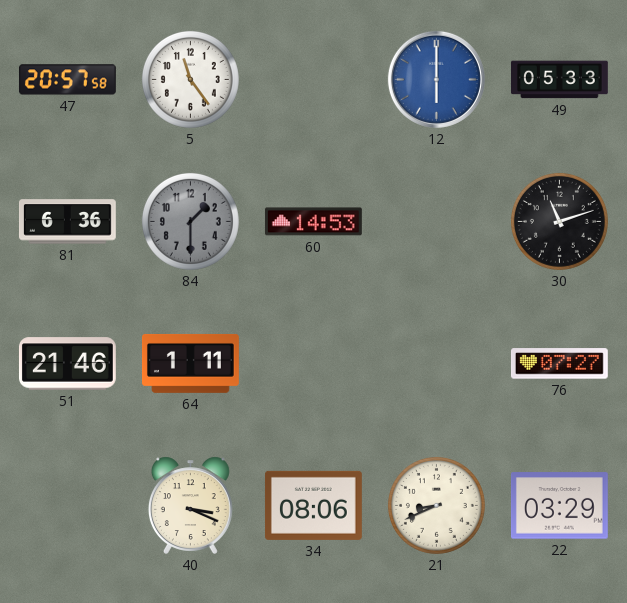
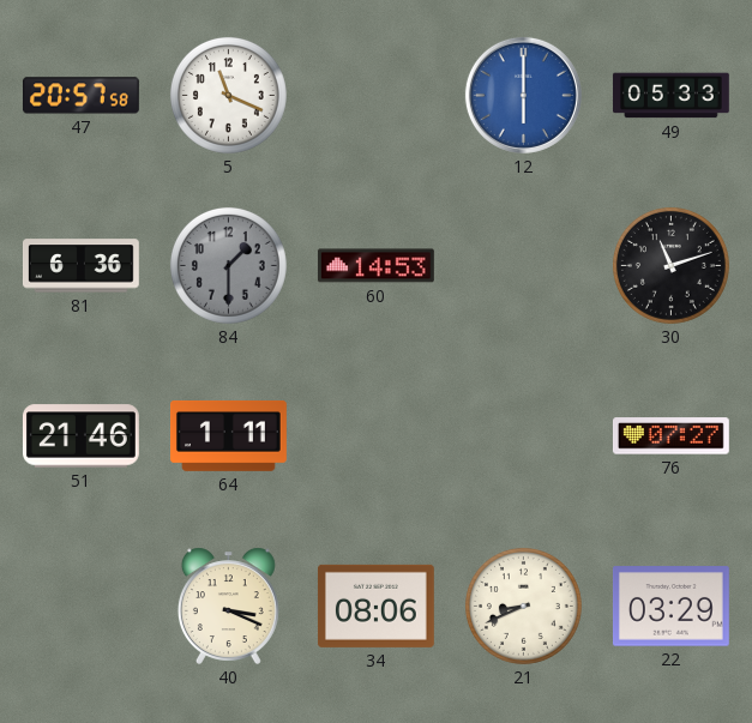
5: 11:24 -> 11:19
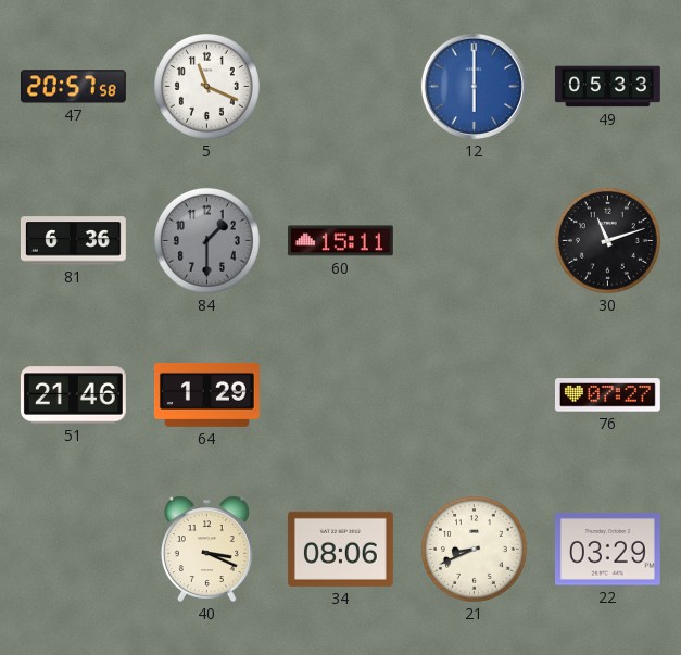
60: 14:53 -> 15:11
64: 1:11 -> 1:29
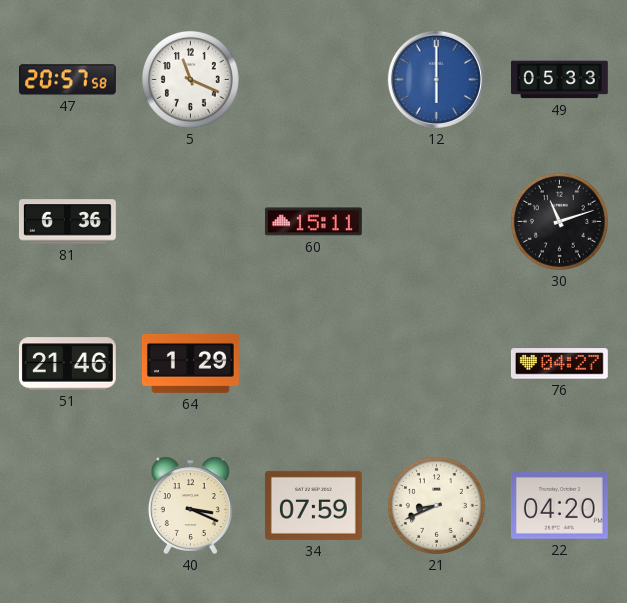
84: 1:30 -> none
76: 07:27 -> 04:27
34: 08:06 -> 07:59
22: 03:29 -> 04:20
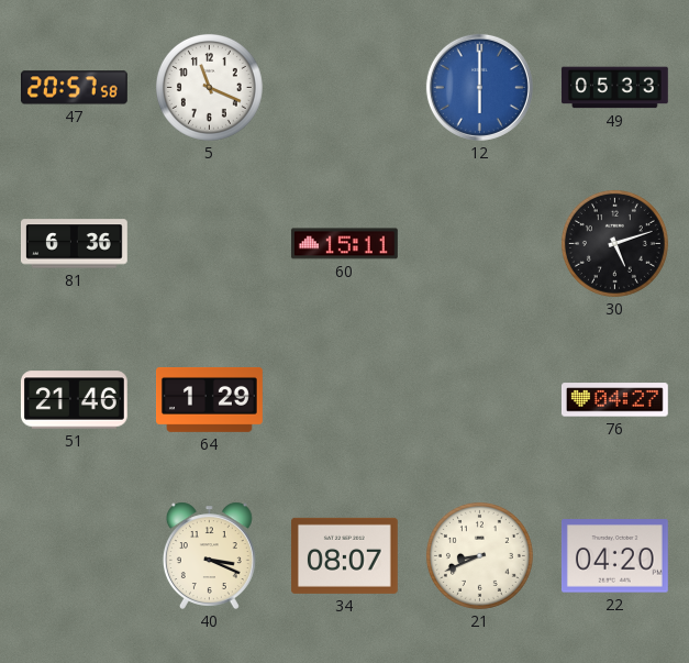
30: 11:12 -> 5:12
34: 07:59 -> 08:07
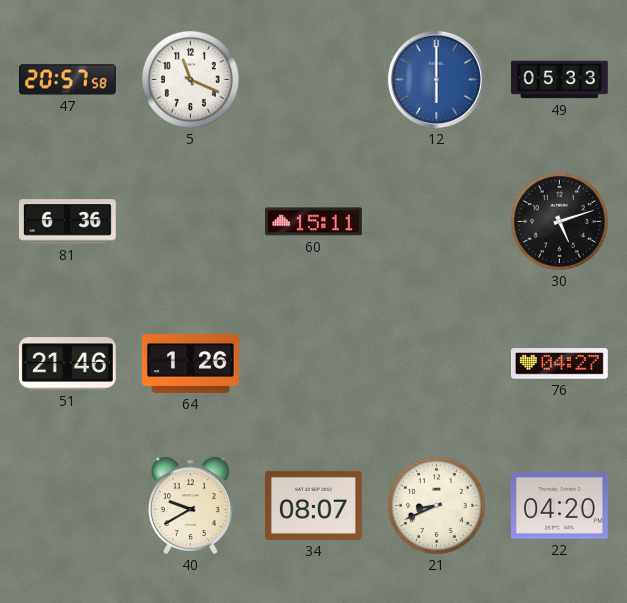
64: 1:29 -> 1:26
40: 3:19 -> 9:40
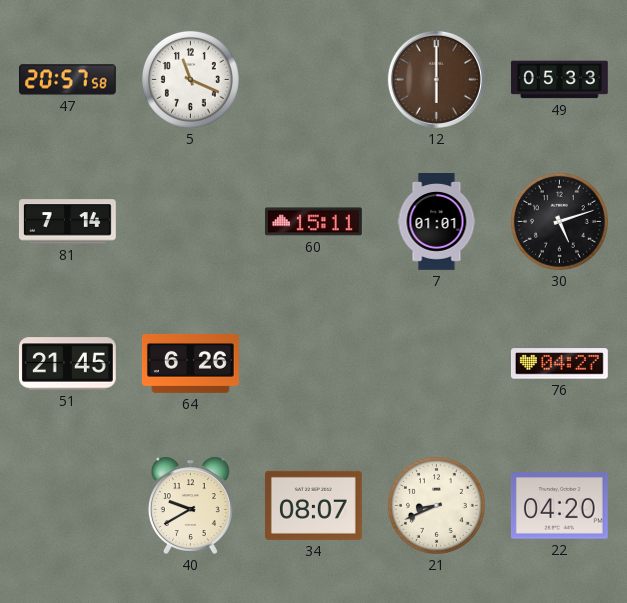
12 dial: blue -> brown
81: 6:36 -> 7:14
7: none -> 01:01
51: 21:46 -> 21:45
64: 1:26 -> 6:26
